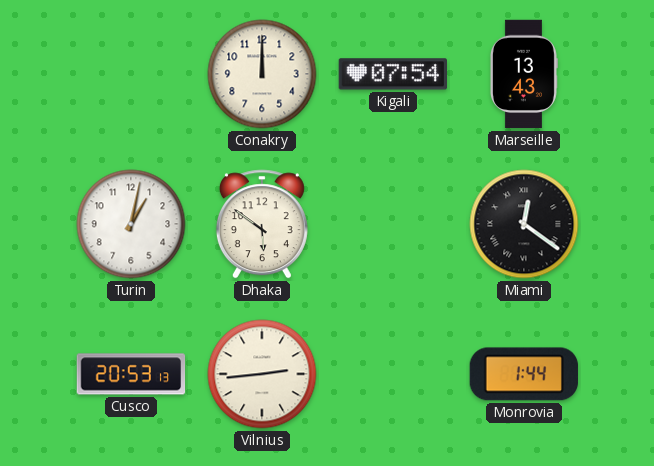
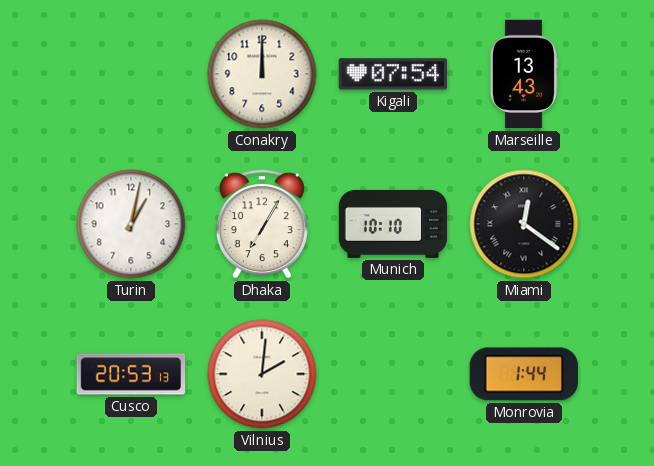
Dhaka: 5:51 -> 7:05
Munich: none -> 10:10
Vilnius: 2:44 -> 2:01
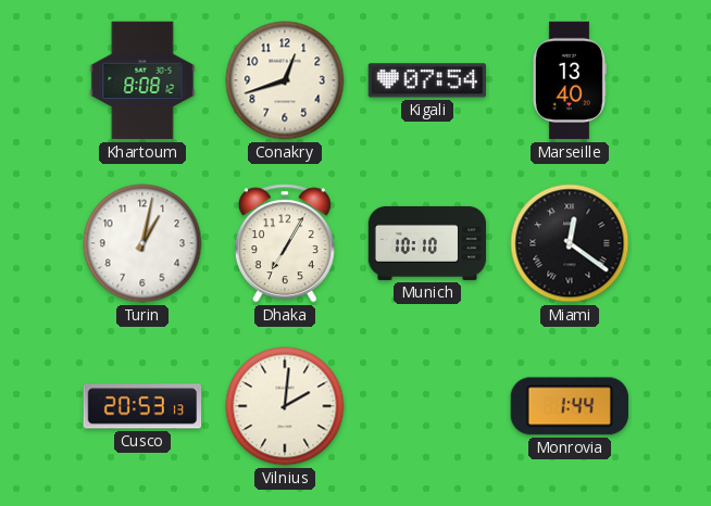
Khartoum: none -> 8:08
Conakry: 12:00 -> 12:42
Marseille: 13:43 -> 13:40
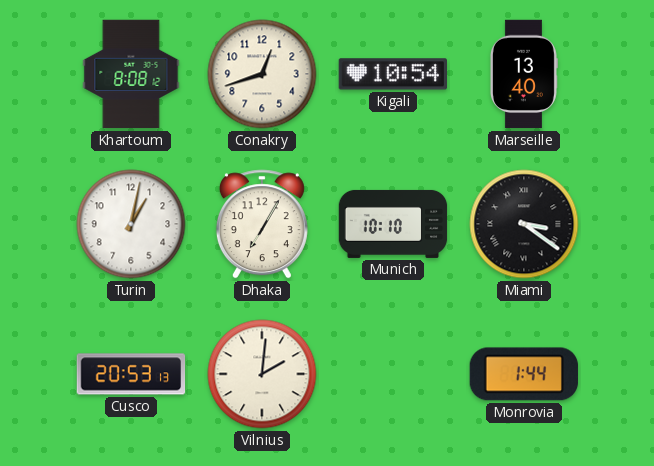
Kigali: 07:54 -> 10:54
Miami: 12:21 -> 3:21
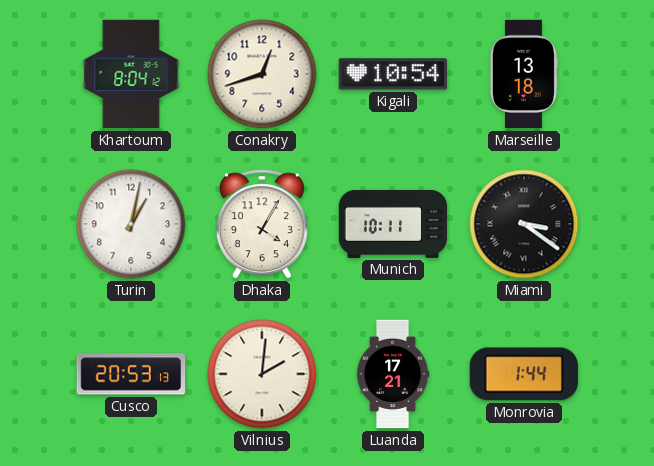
Khartoum: 8:08 -> 8:04
Marseille: 13:40 -> 13:18
Dhaka: 7:05 -> 4:05
Munich: 10:10 -> 10:11
Luanda: none -> 17:21
